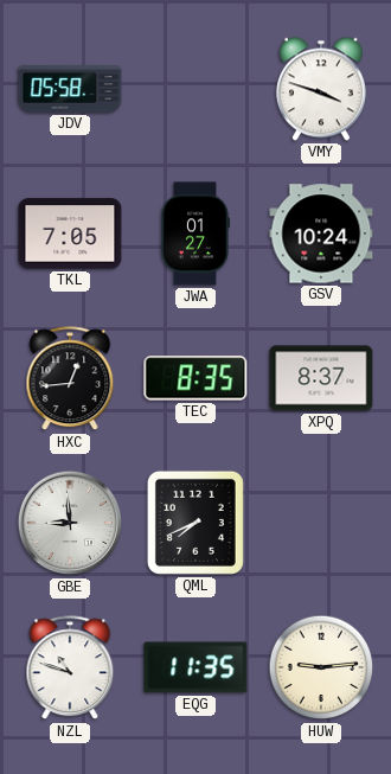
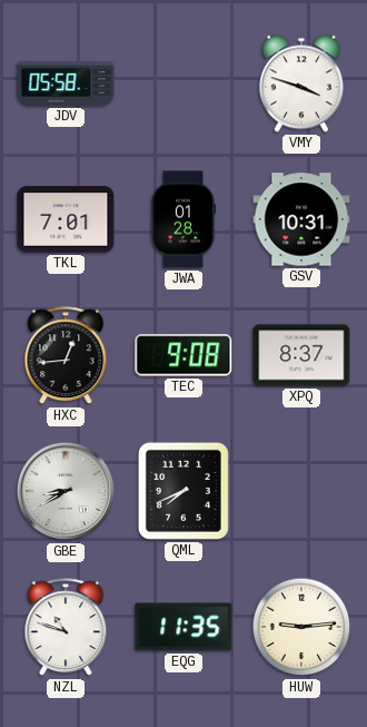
TKL: 7:05 -> 7:01
JWA: 01:27 -> 01:28
GSV: 10:24 -> 10:31
TEC: 8:35 -> 9:08
GBE: 8:59 -> 8:40
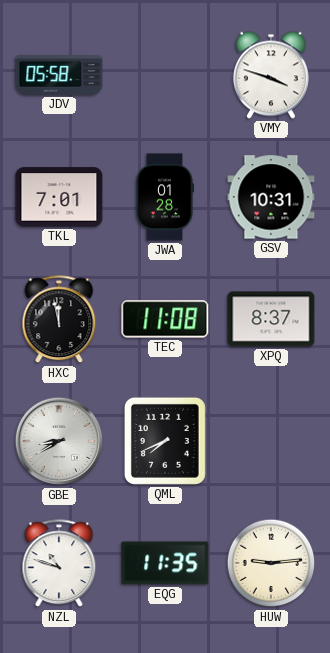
HXC: 12:44 -> 11:58
TEC: 9:08 -> 11:08
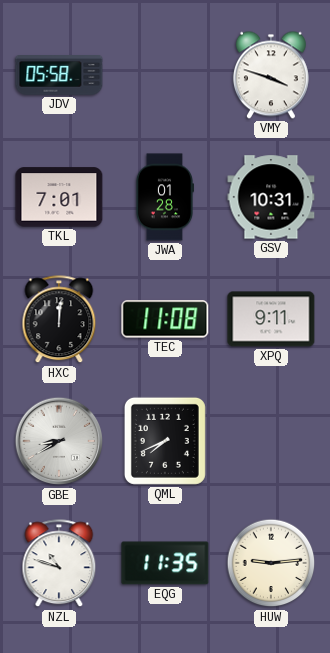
HXC: 11:58 -> 12:01
XPQ: 8:37 -> 9:11
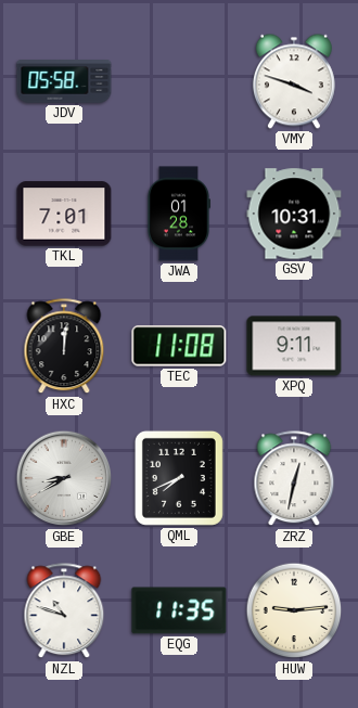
ZRZ: none -> 12:32
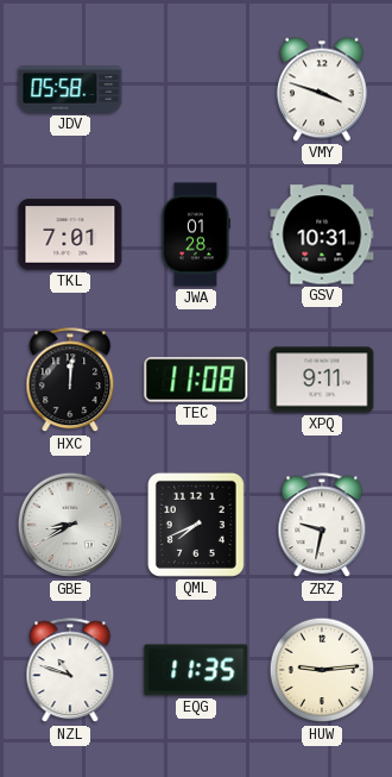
ZRZ: 12:32 -> 9:32
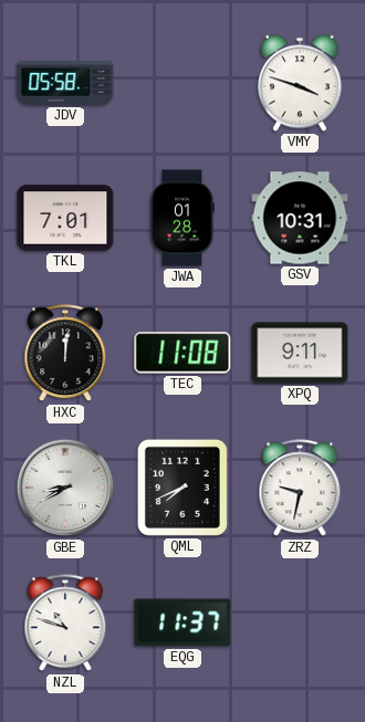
EQG: 11:35 -> 11:37
HUW: 9:14 -> none
